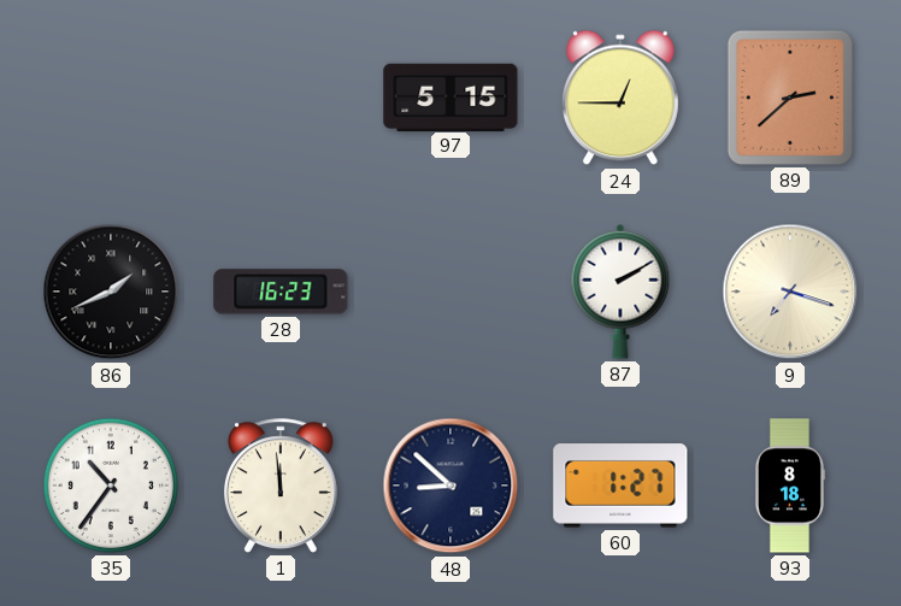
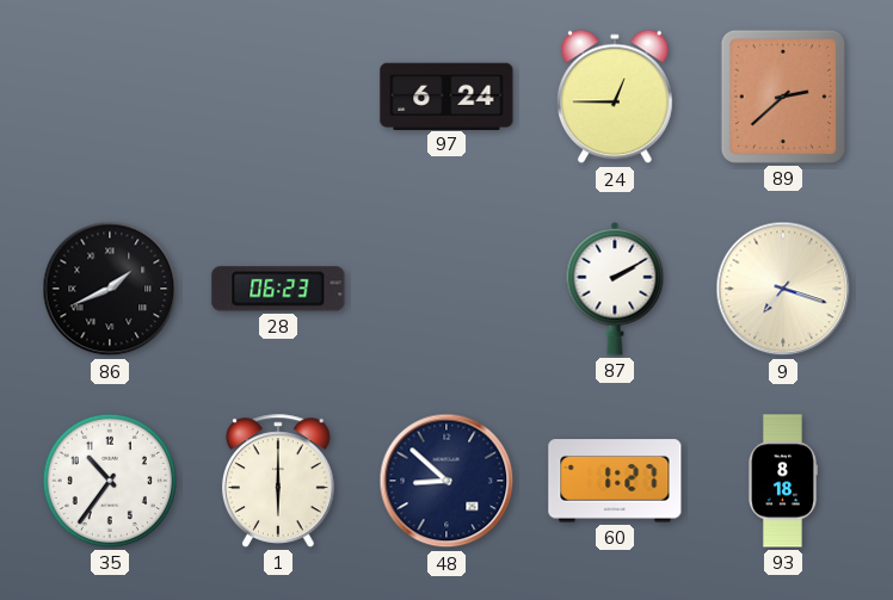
97: 5:15 -> 6:24
28: 16:23 -> 06:23
1: 11:59 -> 6:00
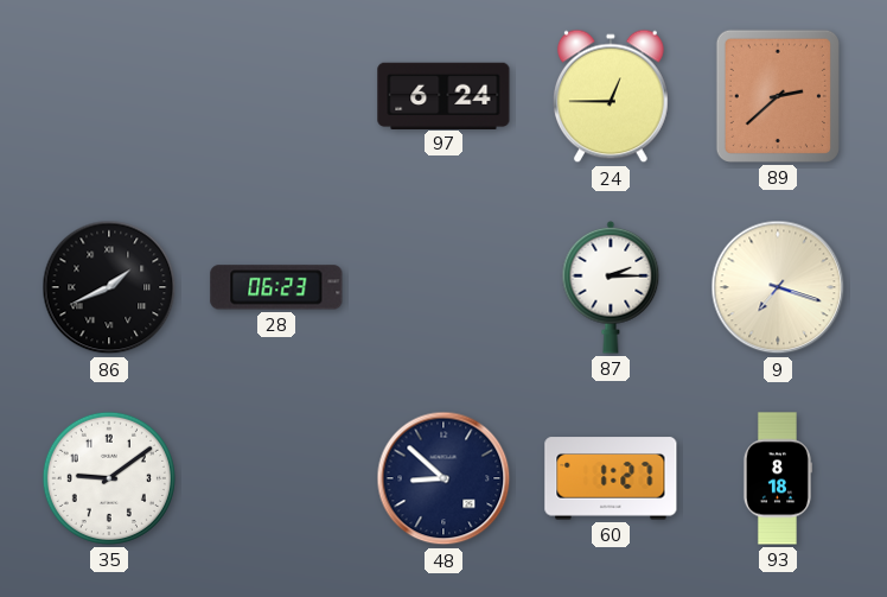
87: 2:10 -> 2:15
35: 10:36 -> 9:09
1: 6:00 -> none
